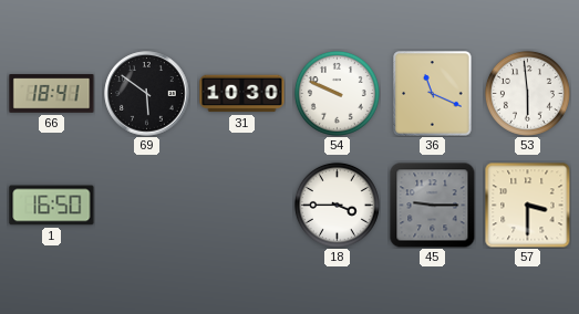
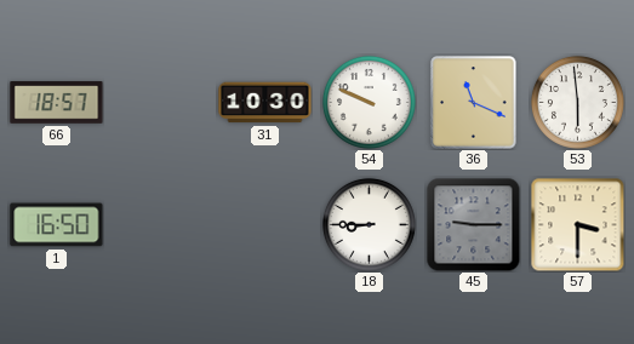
66: 18:41 -> 18:57
69: 5:51 -> none
18: 3:45 -> 8:45
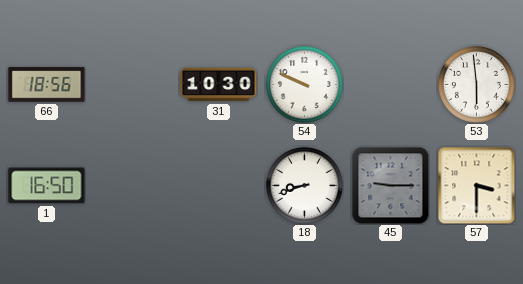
66: 18:57 -> 18:56
36: 11:19 -> none
18: 8:45 -> 8:42
